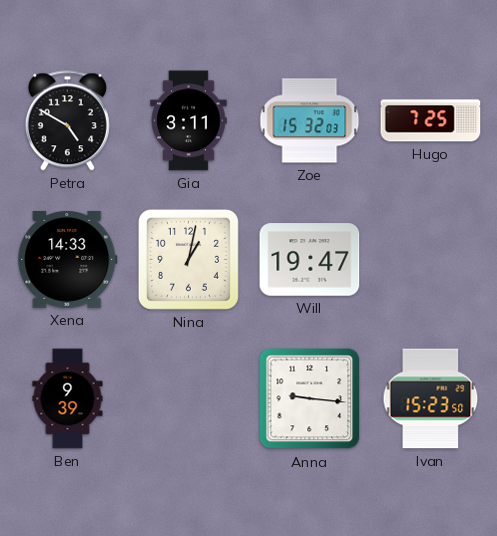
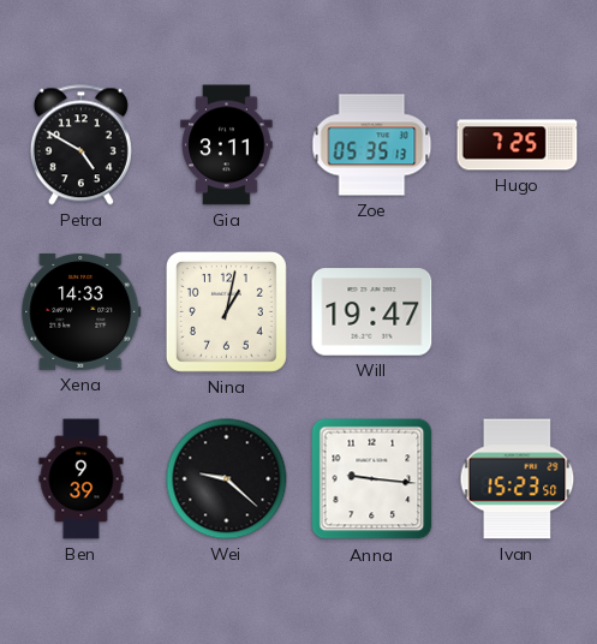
Zoe: 15:32 -> 05:35
Wei: none -> 9:22
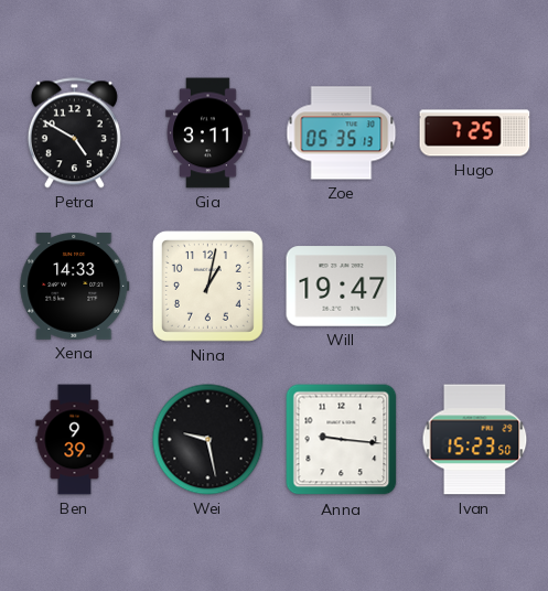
Wei: 9:22 -> 9:28
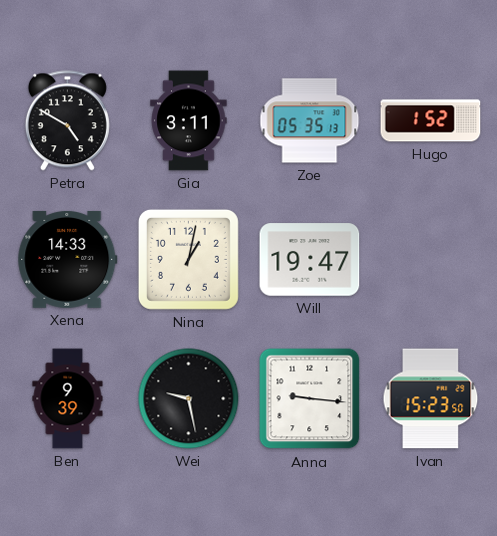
Hugo: 7:25 -> 1:52
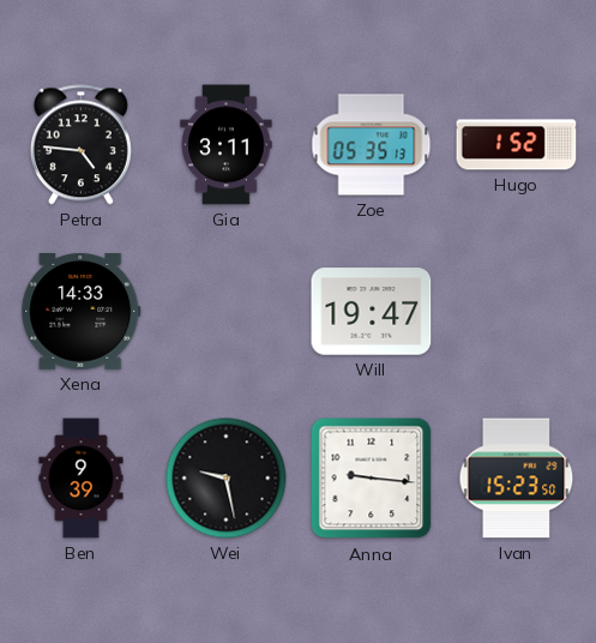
Petra: 4:50 -> 4:46
Nina: 1:02 -> none
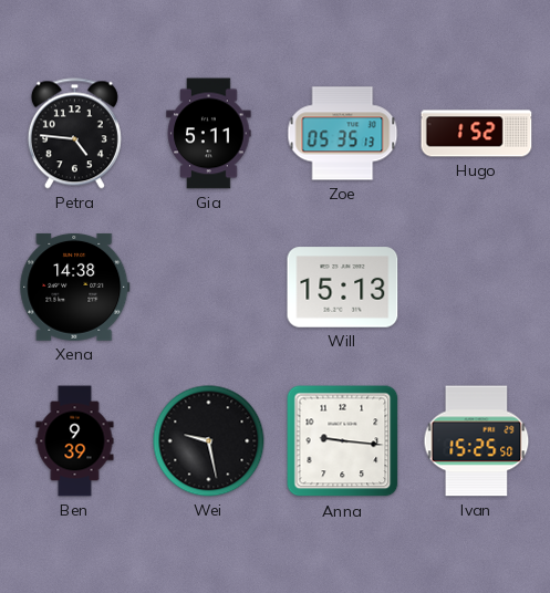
Gia: 3:11 -> 5:11
Xena: 14:33 -> 14:38
Will: 19:47 -> 15:13
Ivan: 15:23 -> 15:25
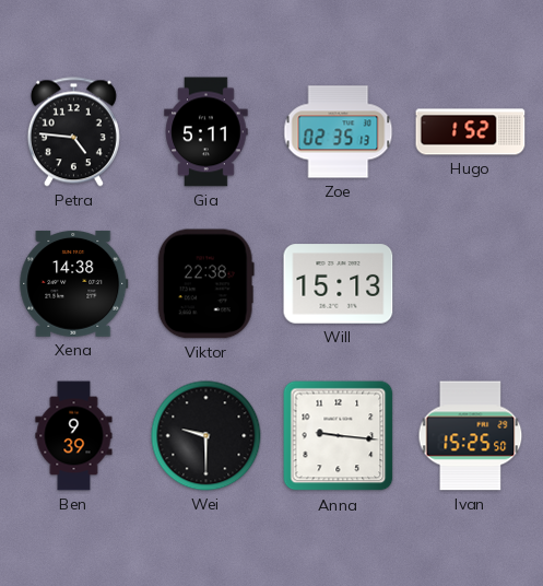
Zoe: 05:35 -> 02:35
Viktor: none -> 22:38
Wei: 9:28 -> 9:30
